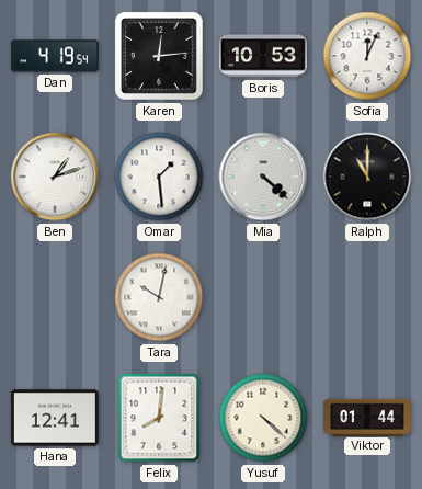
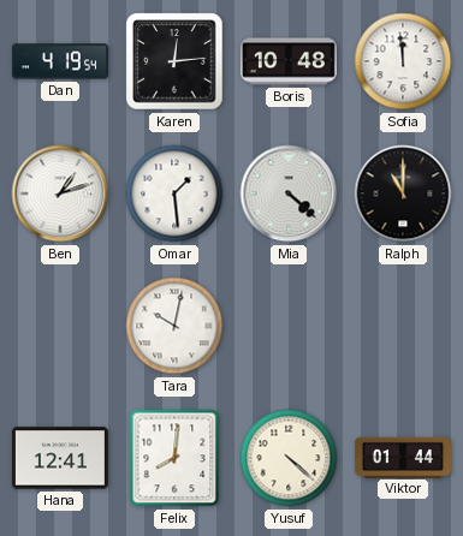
Boris: 10:53 -> 10:48
Sofia: 12:04 -> 11:59
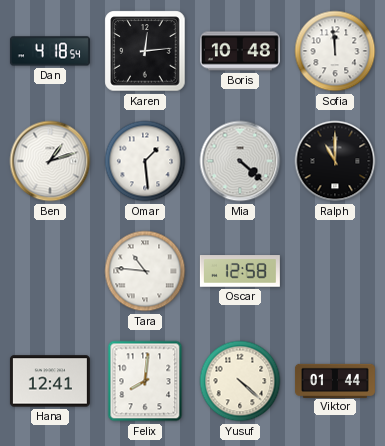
Dan: 4:19 -> 4:18
Tara: 10:02 -> 10:46
Oscar: none -> 12:58
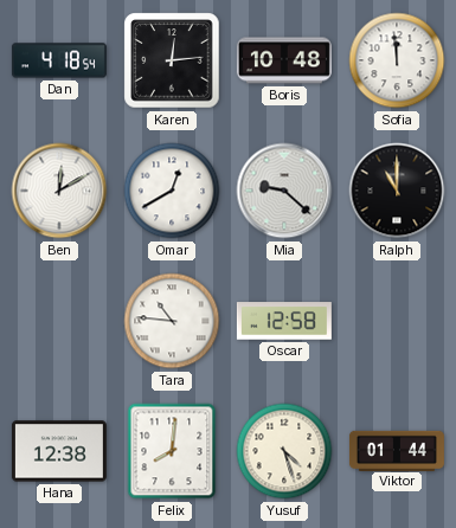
Ben: 1:12 -> 12:10
Omar: 1:29 -> 12:40
Mia: 4:22 -> 9:22
Hana: 12:41 -> 12:38
Yusuf: 4:22 -> 4:27
